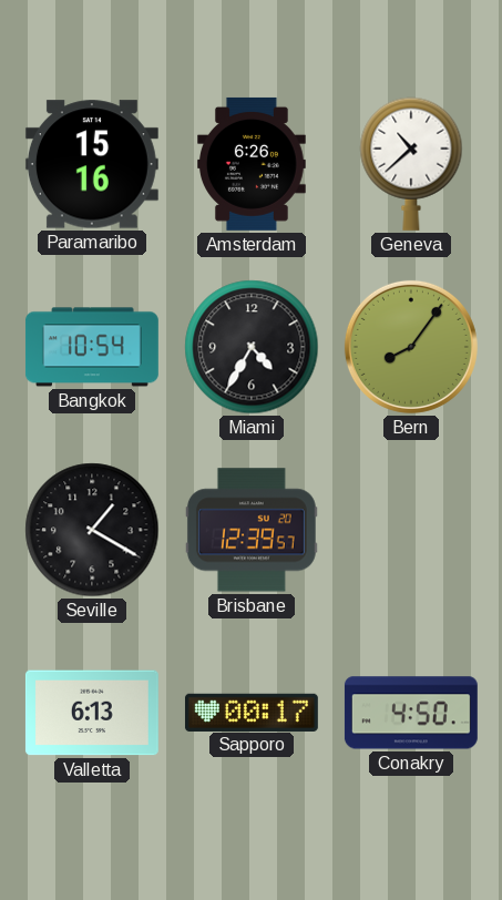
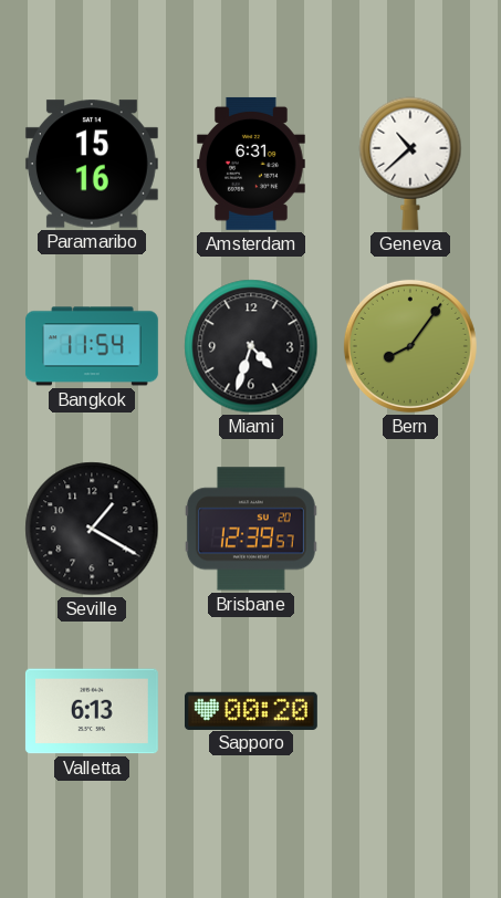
Amsterdam: 6:26 -> 6:31
Bangkok: 10:54 -> 11:54
Miami: 4:35 -> 4:33
Sapporo: 00:17 -> 00:20
Conakry: 4:50 -> none
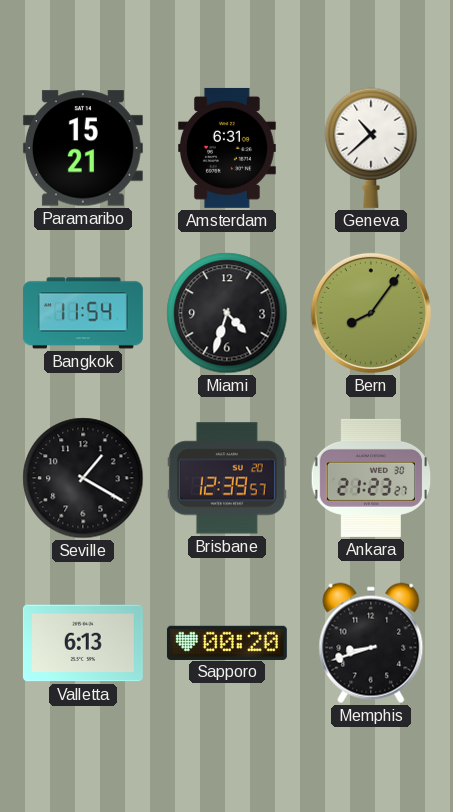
Paramaribo: 15:16 -> 15:21
Ankara: none -> 21:23
Memphis: none -> 8:42
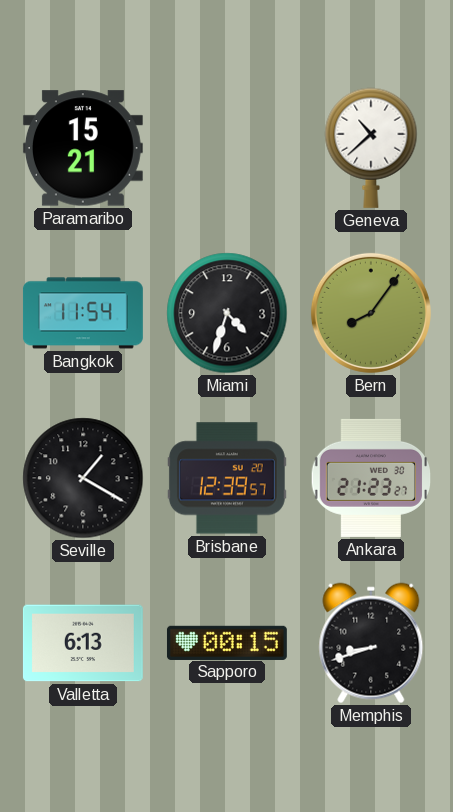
Amsterdam: 6:31 -> none
Sapporo: 00:20 -> 00:15
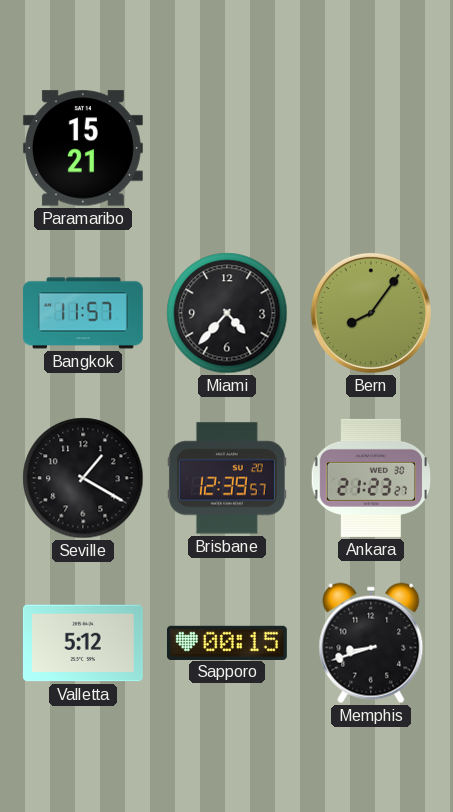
Geneva: 10:38 -> none
Bangkok: 11:54 -> 11:57
Miami: 4:33 -> 4:37
Valletta: 6:13 -> 5:12
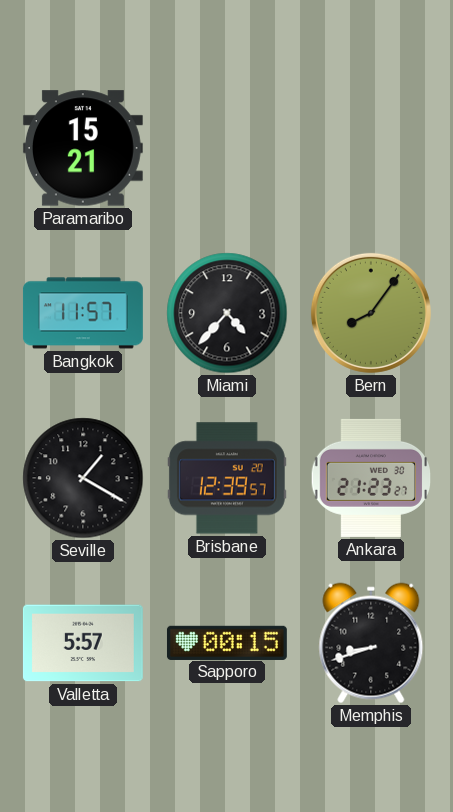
Valletta: 5:12 -> 5:57
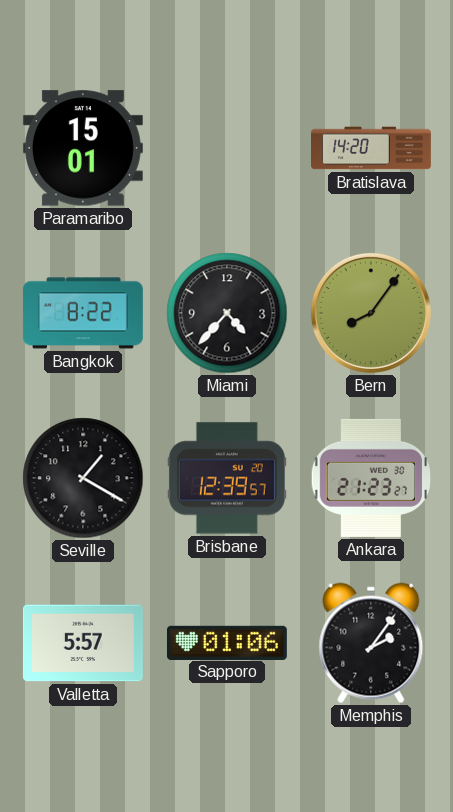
Paramaribo: 15:21 -> 15:01
Bratislava: none -> 14:20
Bangkok: 11:57 -> 8:22
Sapporo: 00:15 -> 01:06
Memphis: 8:42 -> 2:06
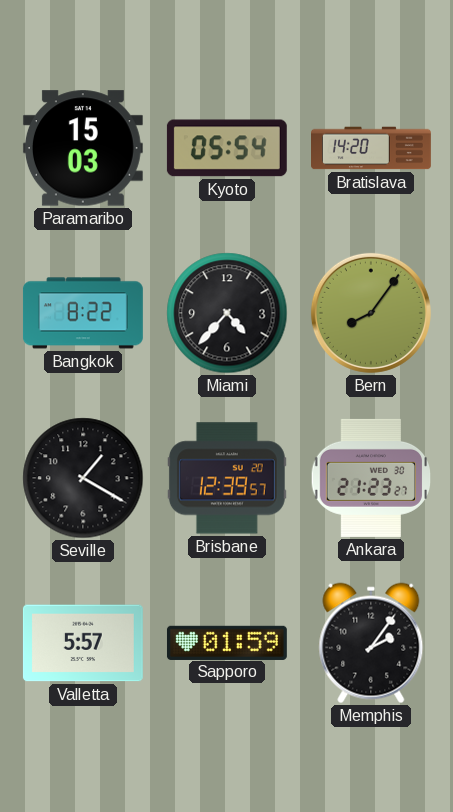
Paramaribo: 15:01 -> 15:03
Kyoto: none -> 05:54
Sapporo: 01:06 -> 01:59
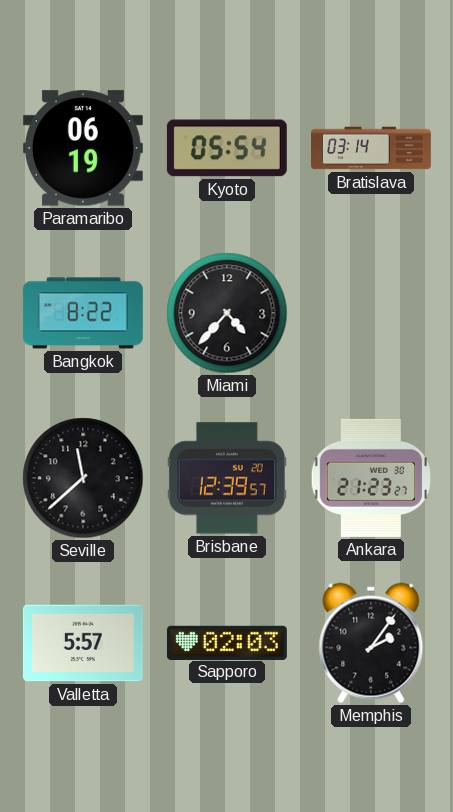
Paramaribo: 15:03 -> 06:19
Bratislava: 14:20 -> 03:14
Bern: 8:06 -> none
Seville: 1:20 -> 11:38
Sapporo: 01:59 -> 02:03
